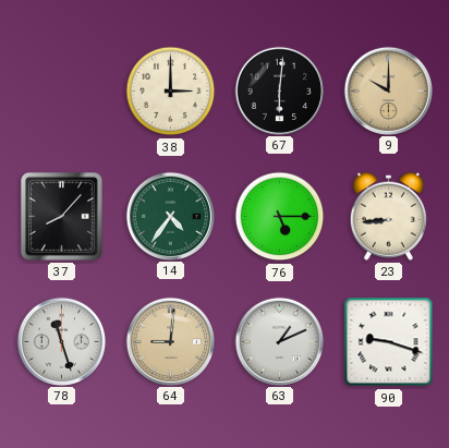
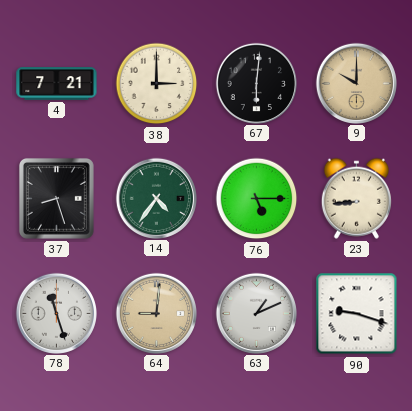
4: none -> 7:21
37: 8:07 -> 8:27
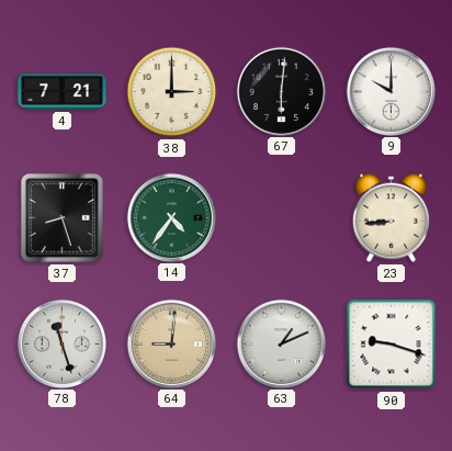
9 dial: champagne -> white
76: 5:15 -> none
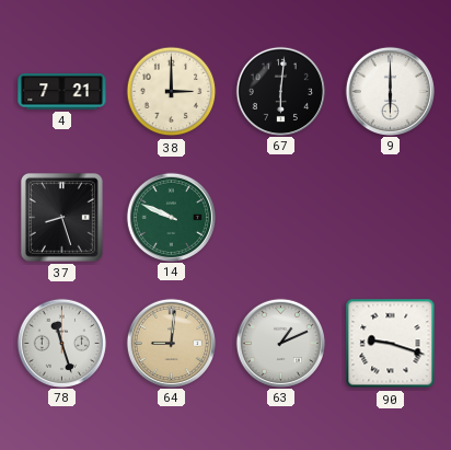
9: 10:00 -> 6:00
14: 4:36 -> 9:49
23: 8:44 -> none
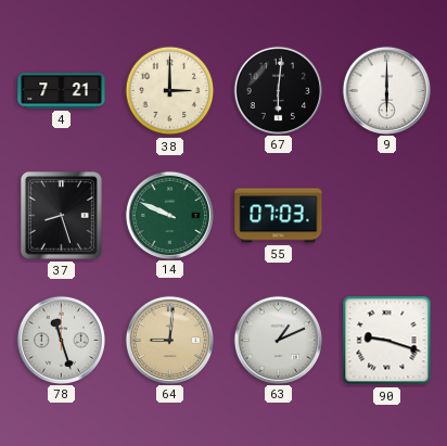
55: none -> 07:03
